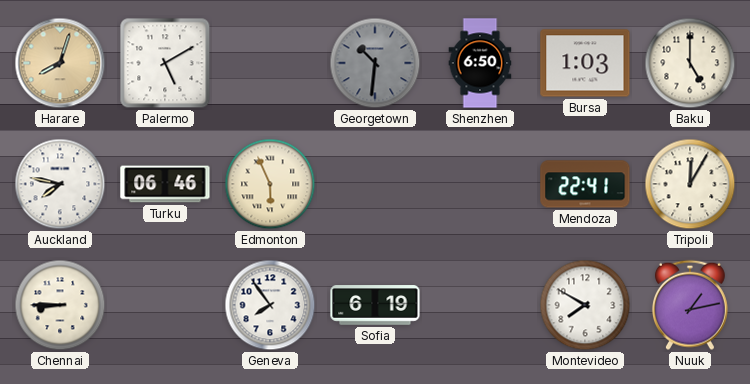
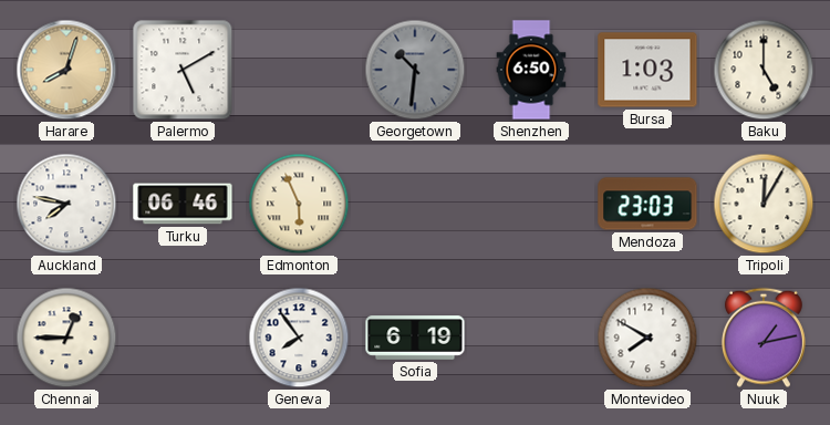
Mendoza: 22:41 -> 23:03
Chennai: 8:45 -> 12:45
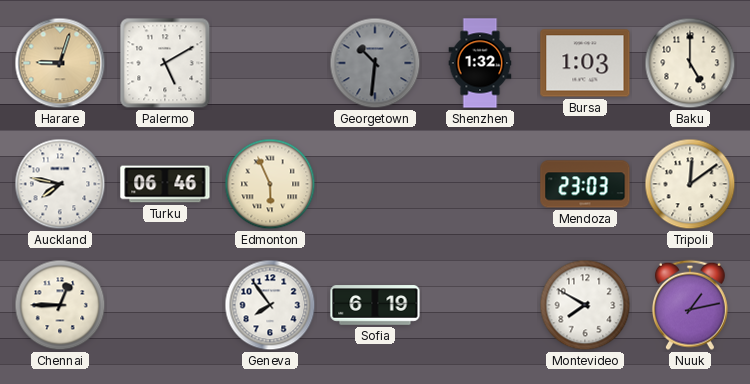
Harare: 8:03 -> 9:03
Shenzhen: 6:50 -> 1:32
Tripoli: 12:05 -> 12:09
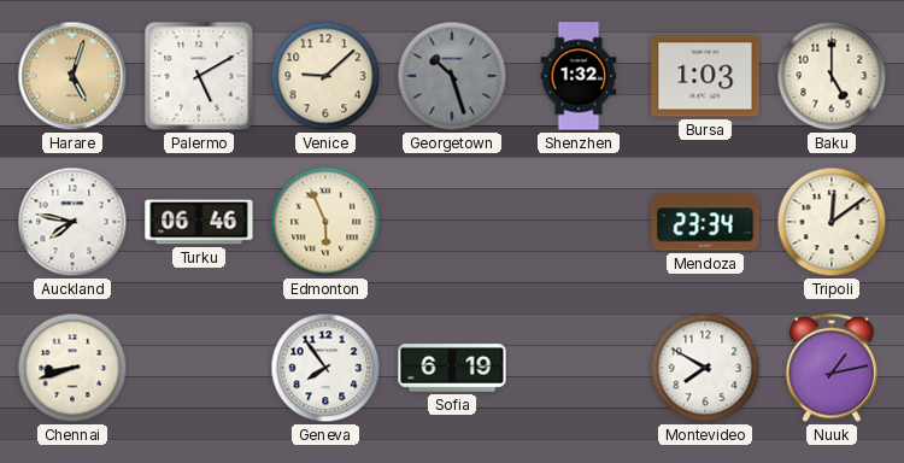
Harare: 9:03 -> 5:03
Venice: none -> 9:08
Georgetown: 10:31 -> 10:27
Mendoza: 23:03 -> 23:34
Chennai: 12:45 -> 8:42
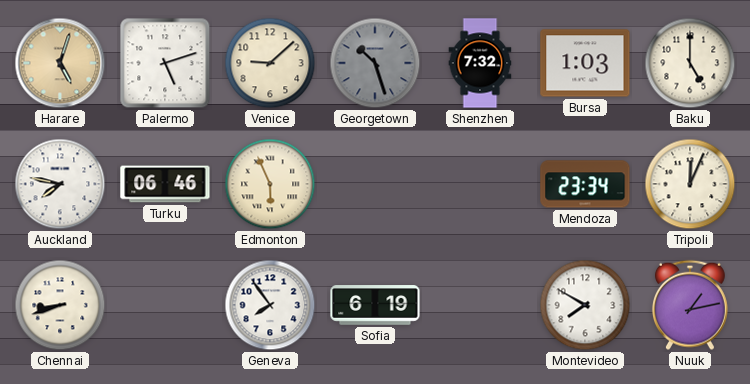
Palermo: 5:10 -> 5:12
Shenzhen: 1:32 -> 7:32
Tripoli: 12:09 -> 12:04
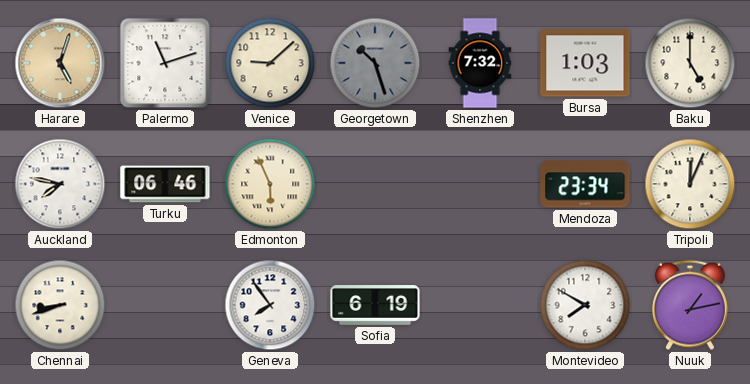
Palermo: 5:12 -> 11:12
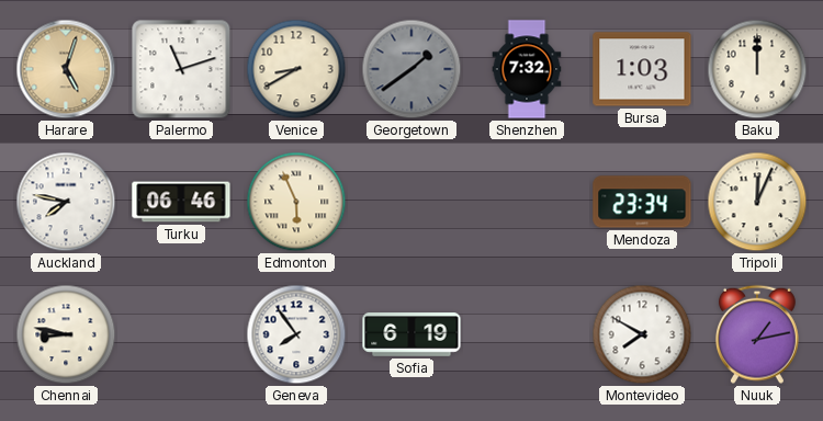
Venice: 9:08 -> 8:40
Georgetown: 10:27 -> 1:39
Baku: 5:00 -> 12:00
Chennai: 8:42 -> 8:47
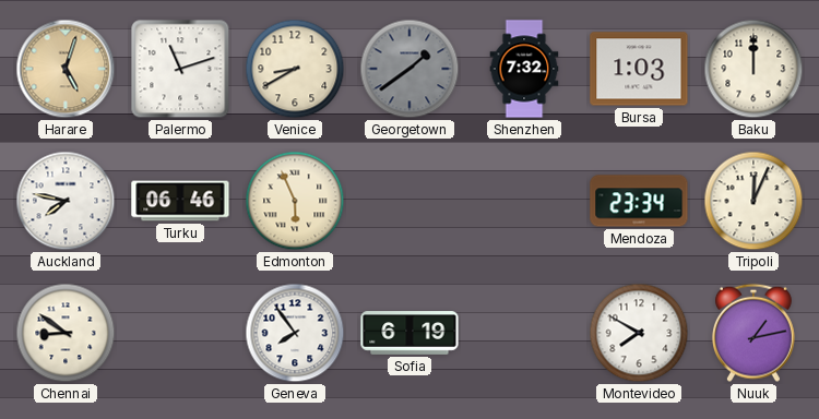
Chennai: 8:47 -> 8:51
